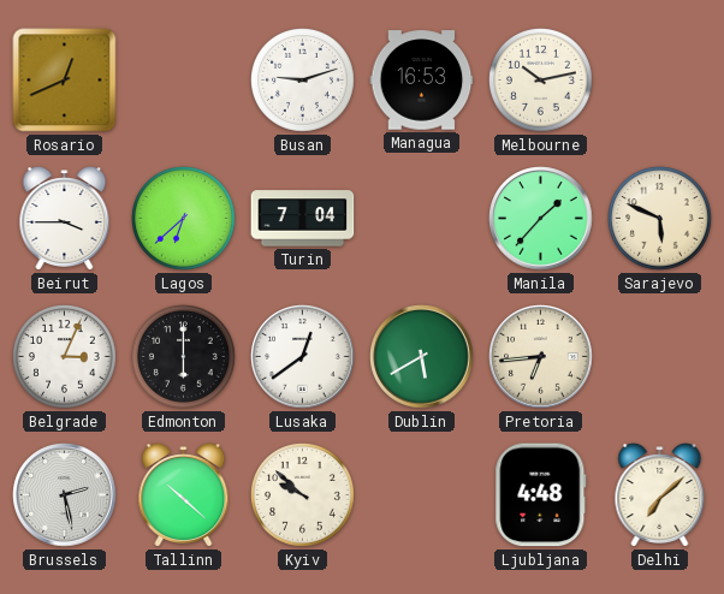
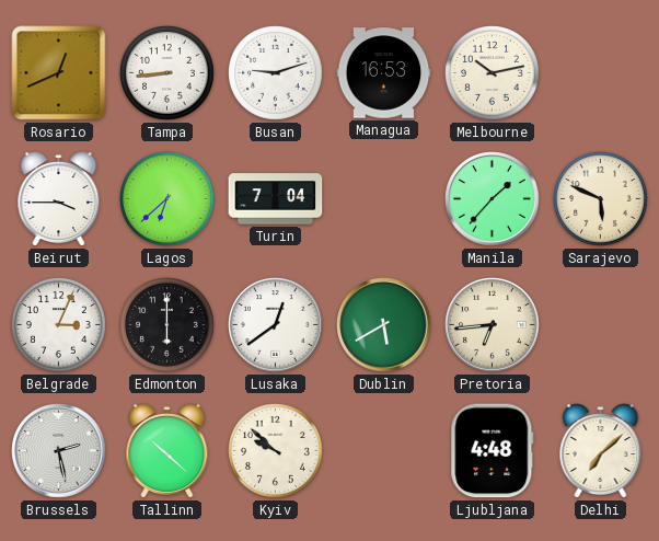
Tampa: none -> 8:44
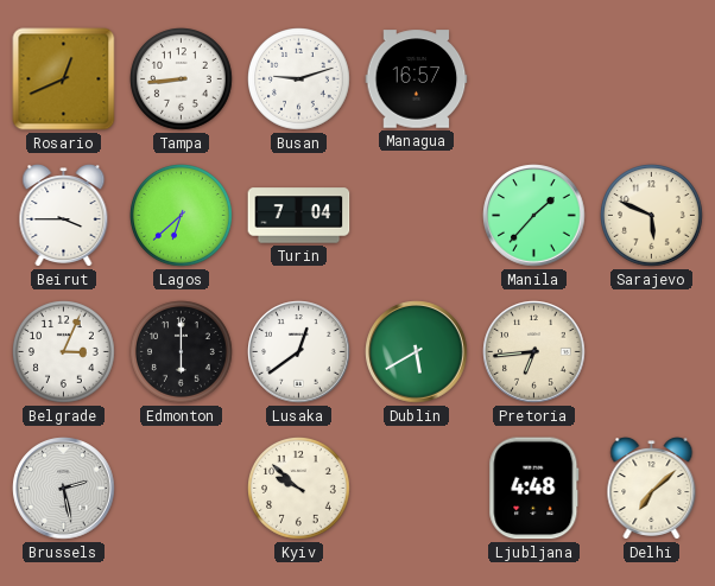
Managua: 16:53 -> 16:57
Melbourne: 10:13 -> none
Tallinn: 10:22 -> none
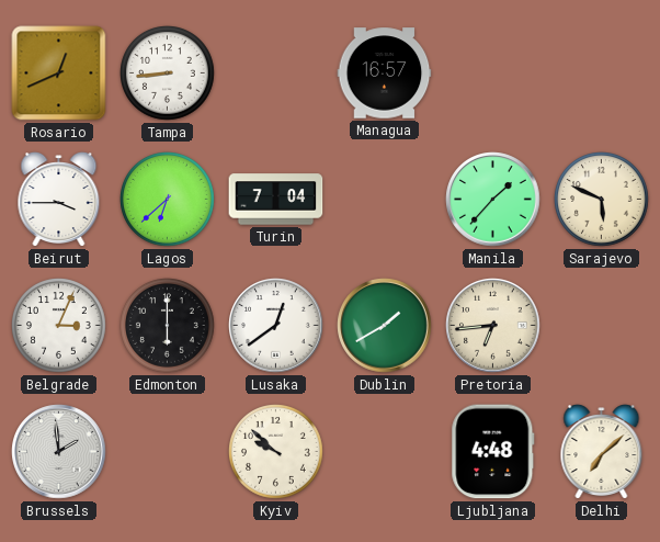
Busan: 9:12 -> none
Dublin: 5:40 -> 1:40
Brussels: 2:28 -> 1:59
